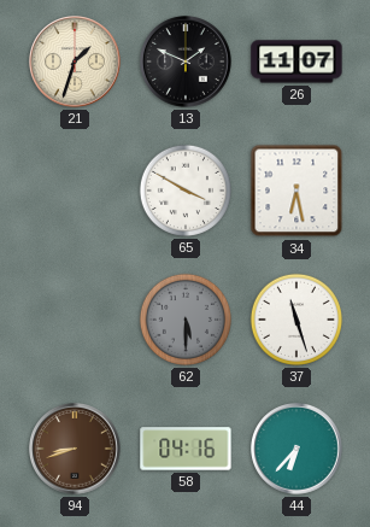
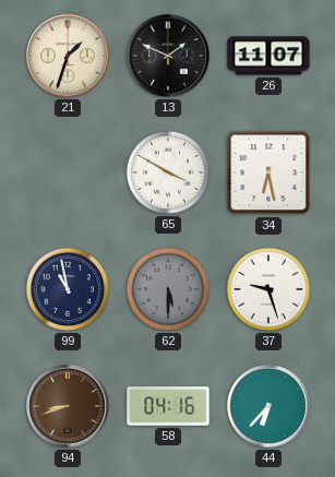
99: none -> 10:58
37: 11:27 -> 9:27
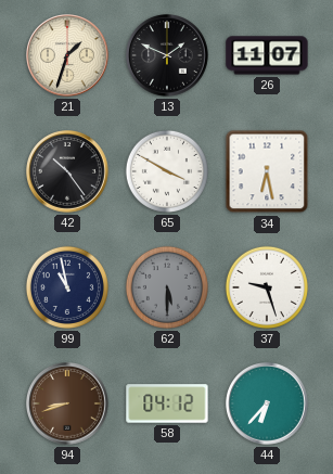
42: none -> 10:24
58: 04:16 -> 04:12
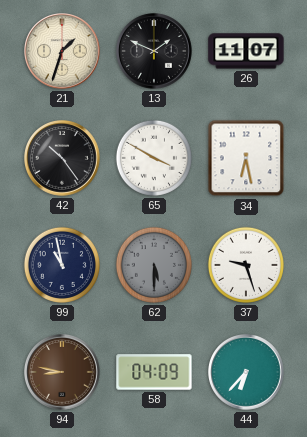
94: 8:42 -> 8:47
58: 04:12 -> 04:09
